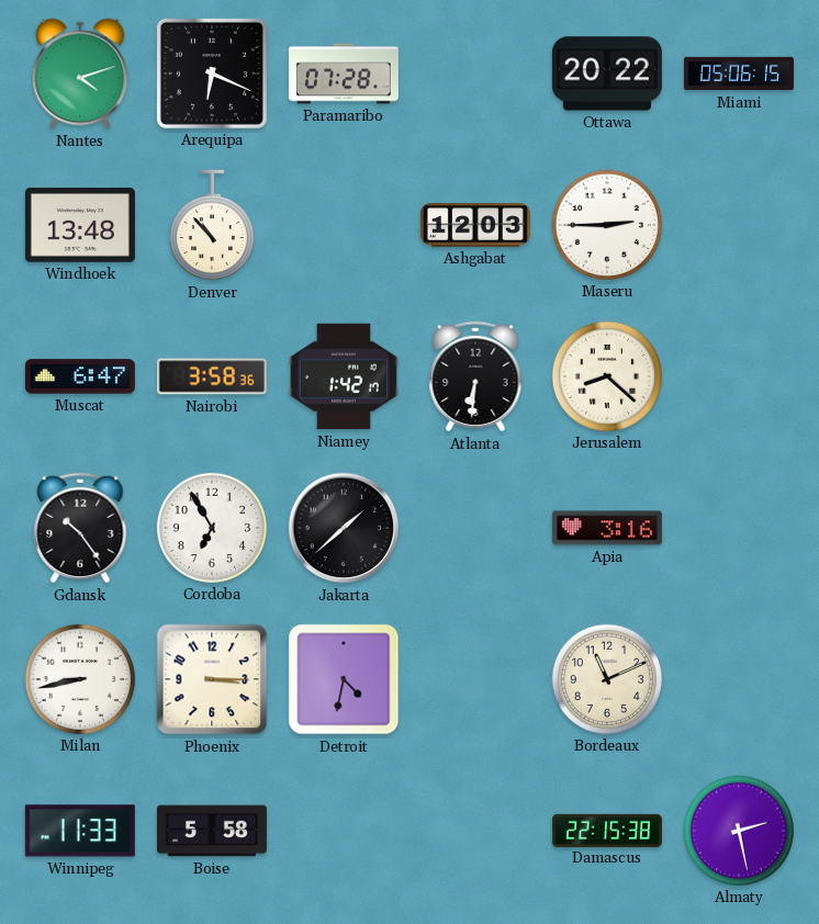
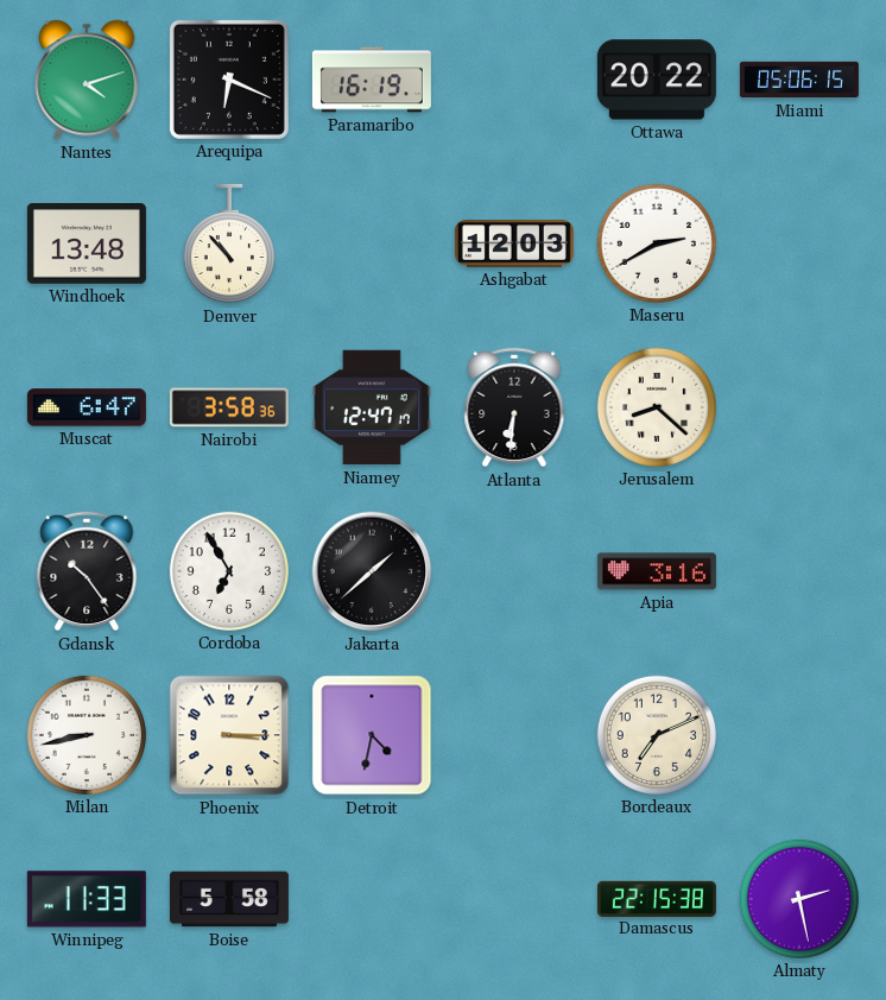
Paramaribo: 07:28 -> 16:19
Maseru: 2:45 -> 2:40
Niamey: 1:42 -> 12:47
Bordeaux: 11:11 -> 7:11
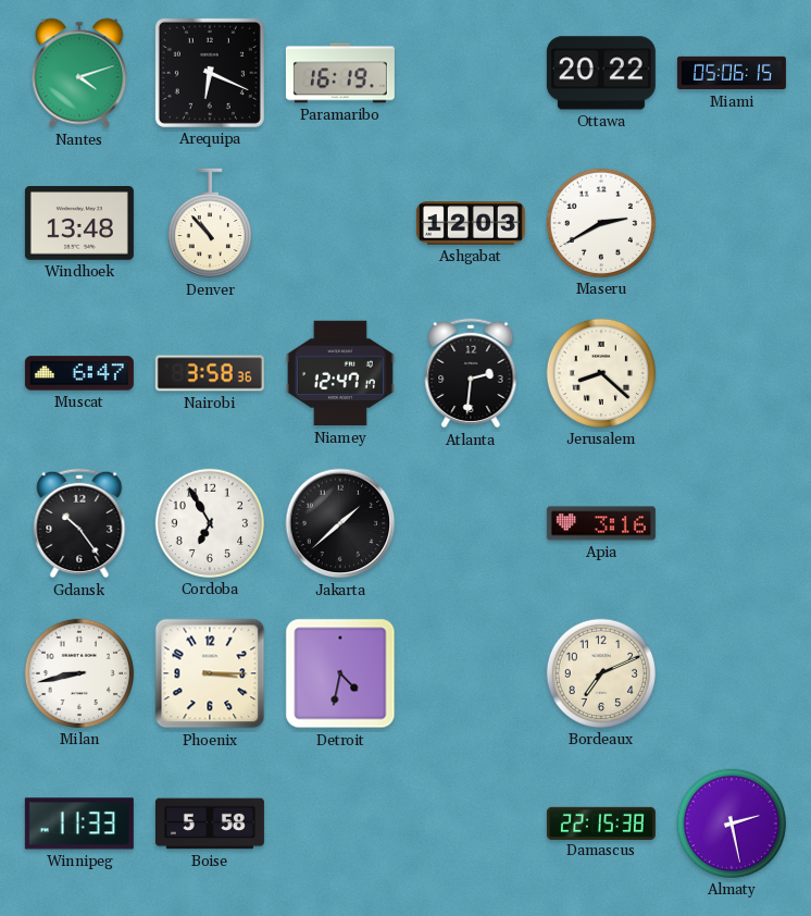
Atlanta: 6:31 -> 2:31
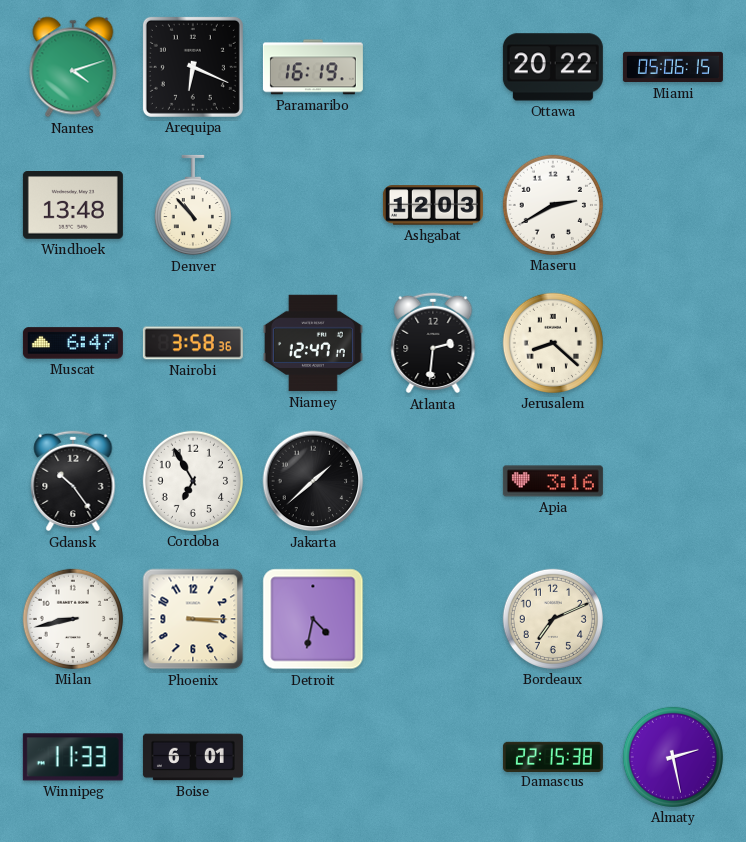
Boise: 5:58 -> 6:01
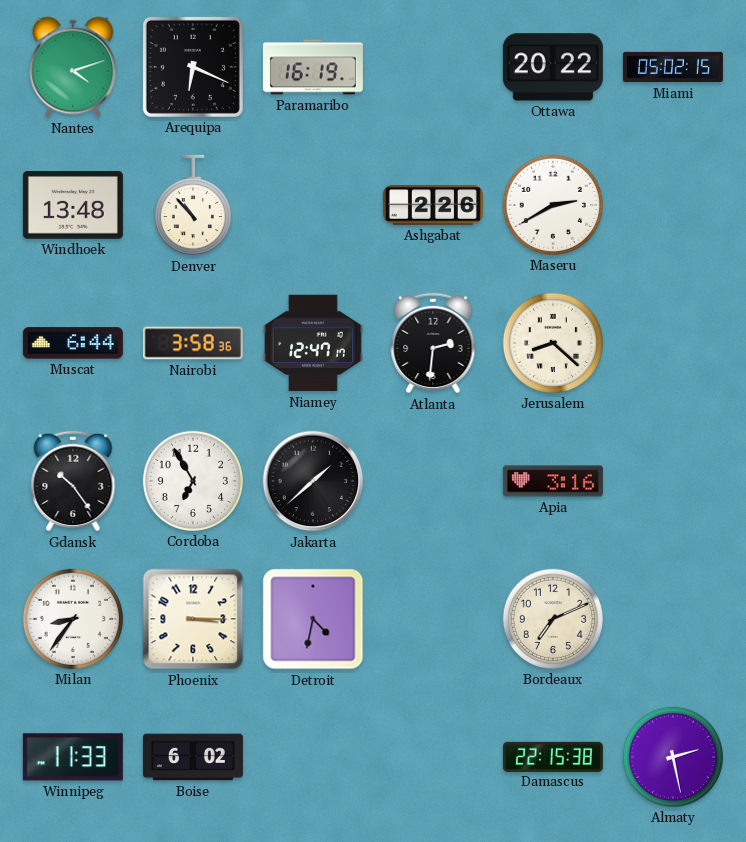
Miami: 05:06 -> 05:02
Ashgabat: 12:03 -> 2:26
Muscat: 6:47 -> 6:44
Milan: 8:43 -> 8:36
Boise: 6:01 -> 6:02
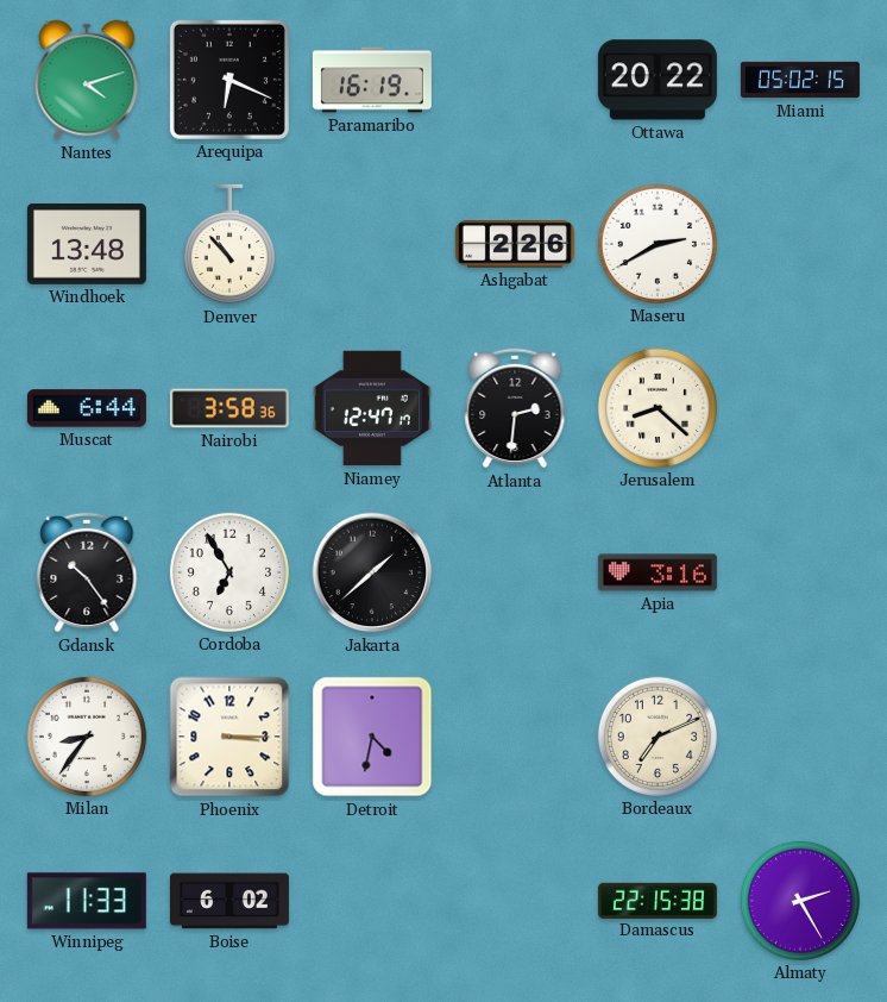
Almaty: 2:28 -> 2:25
